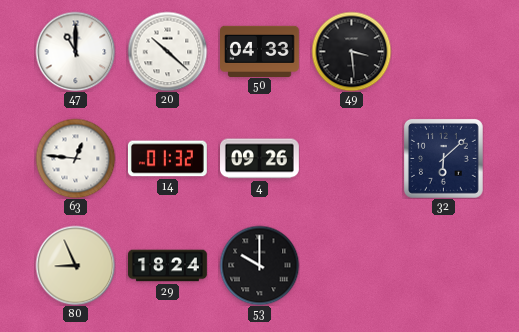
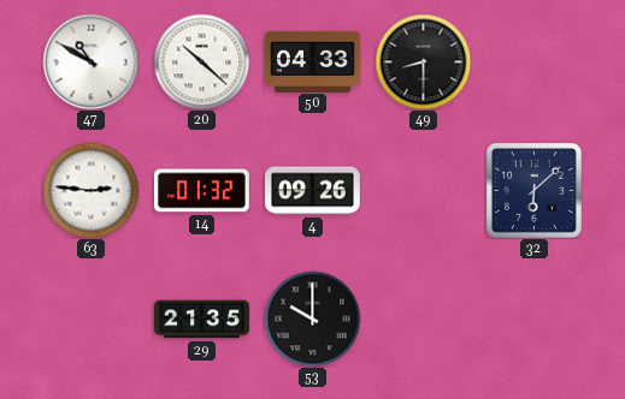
47: 11:00 -> 10:50
49: 3:29 -> 8:30
63: 12:46 -> 2:46
80: 8:56 -> none
29: 18:24 -> 21:35
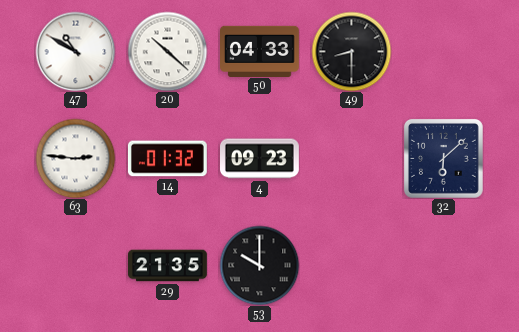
4: 09:26 -> 09:23
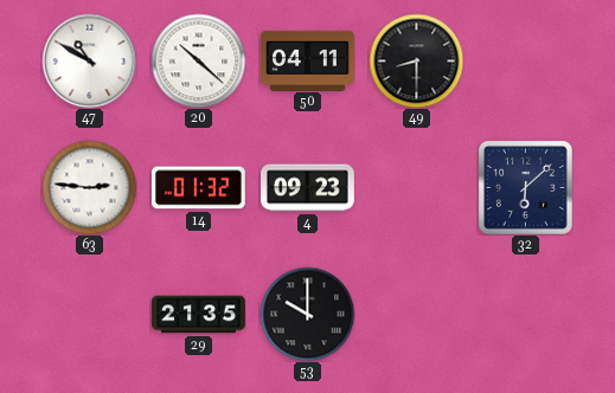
50: 04:33 -> 04:11
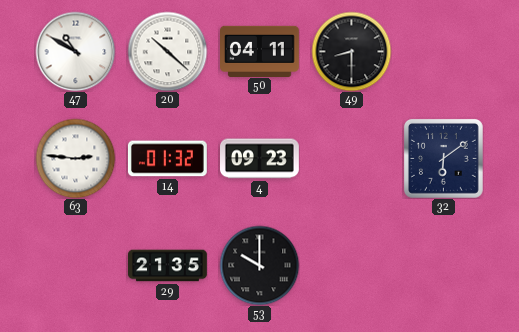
32: 6:08 -> 6:09
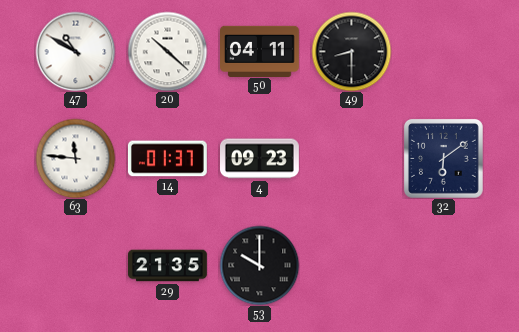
63: 2:46 -> 11:46
14: 01:32 -> 01:37
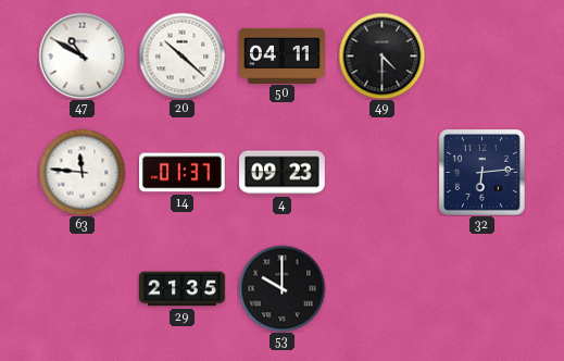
49: 8:30 -> 4:30
32: 6:09 -> 6:14
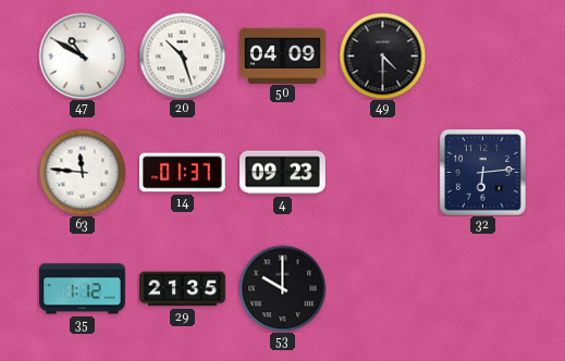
20: 10:22 -> 10:27
50: 04:11 -> 04:09
35: none -> 1:12
